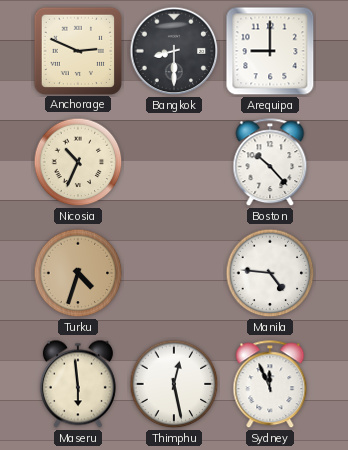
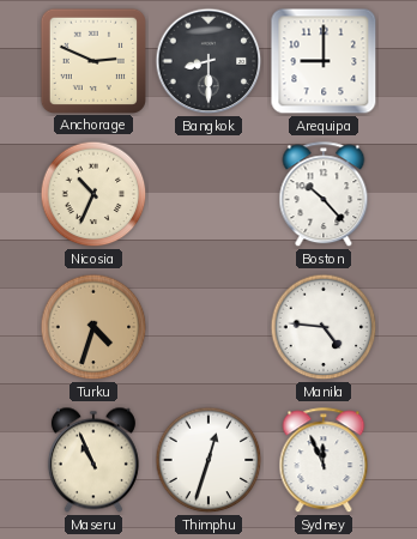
Maseru: 5:59 -> 10:56
Thimphu: 12:28 -> 12:33
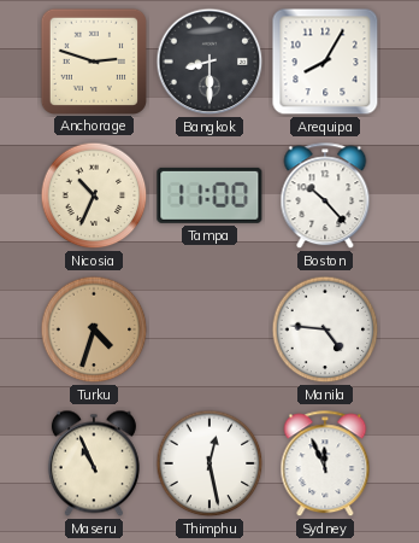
Anchorage: 2:49 -> 2:48
Arequipa: 9:00 -> 8:05
Tampa: none -> 11:00
Thimphu: 12:33 -> 12:28
